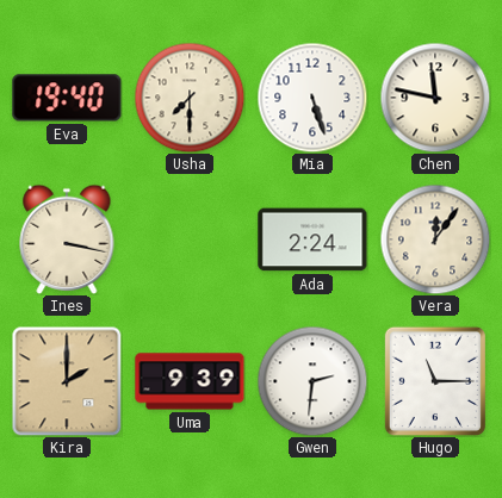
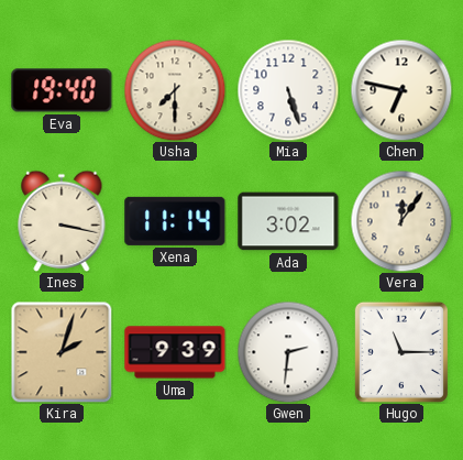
Chen: 11:47 -> 6:47
Xena: none -> 11:14
Ada: 2:24 -> 3:02
Kira: 2:00 -> 2:03
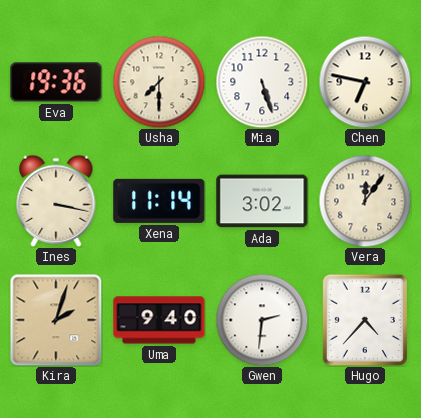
Eva: 19:40 -> 19:36
Uma: 9:39 -> 9:40
Hugo: 11:15 -> 4:37
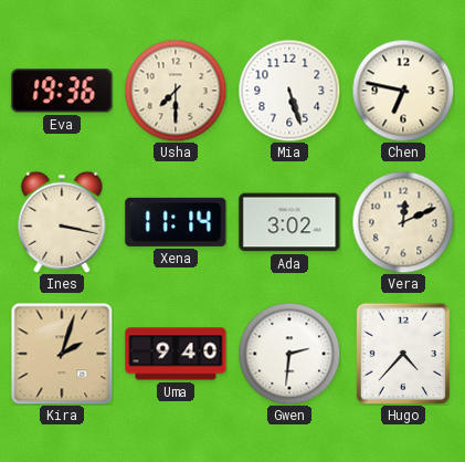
Vera: 12:06 -> 12:11
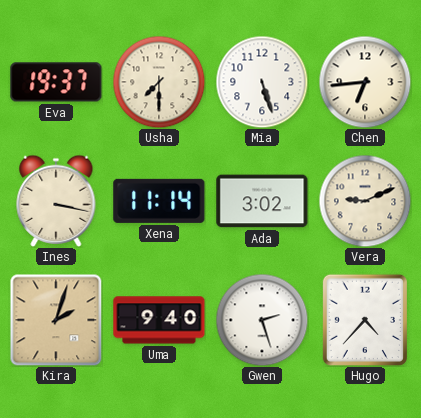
Eva: 19:36 -> 19:37
Chen: 6:47 -> 6:44
Vera: 12:11 -> 9:11
Gwen: 2:31 -> 2:27
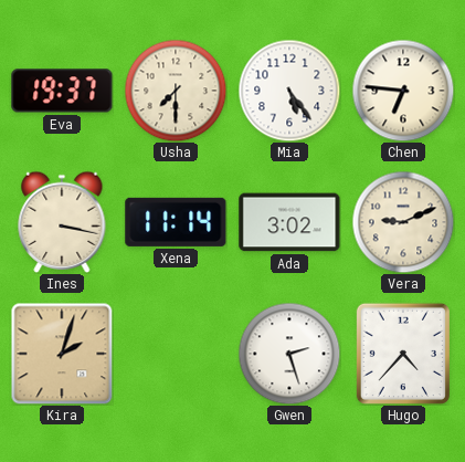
Mia: 5:27 -> 5:24
Chen: 6:44 -> 6:46
Uma: 9:40 -> none
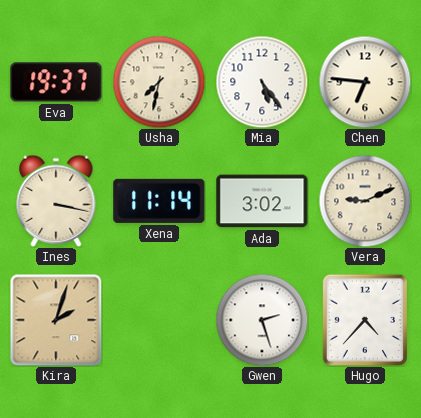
Usha: 7:30 -> 7:32
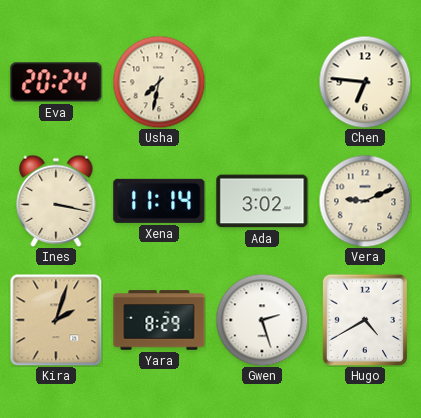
Eva: 19:37 -> 20:24
Mia: 5:24 -> none
Yara: none -> 8:29
Hugo: 4:37 -> 4:40
